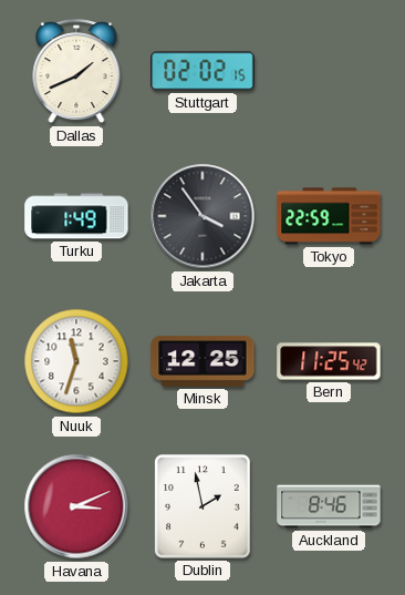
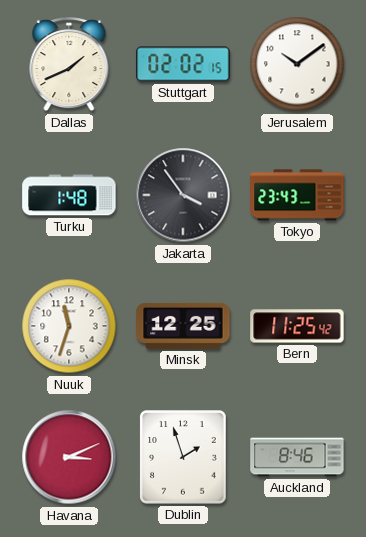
Jerusalem: none -> 10:09
Turku: 1:49 -> 1:48
Tokyo: 22:59 -> 23:43
Dublin: 1:58 -> 1:57
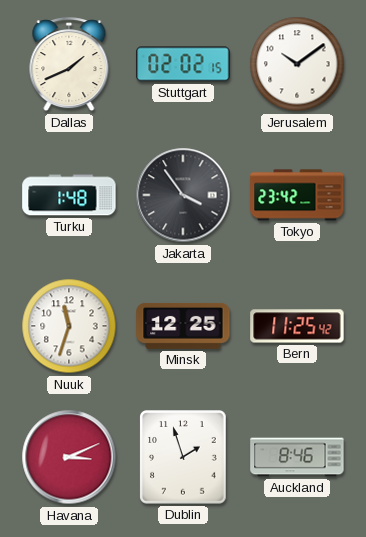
Tokyo: 23:43 -> 23:42
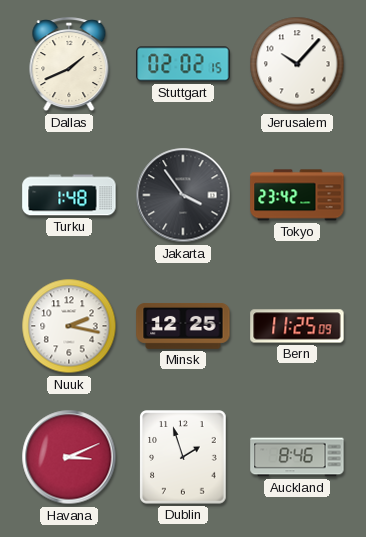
Jerusalem: 10:09 -> 10:07
Nuuk: 11:33 -> 2:17
Bern: 11:25:42 -> 11:25:09
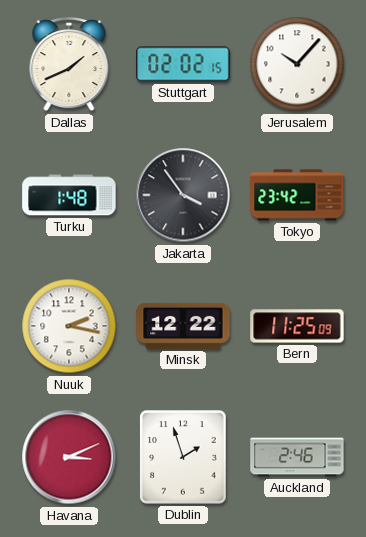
Minsk: 12:25 -> 12:22
Auckland: 8:46 -> 2:46
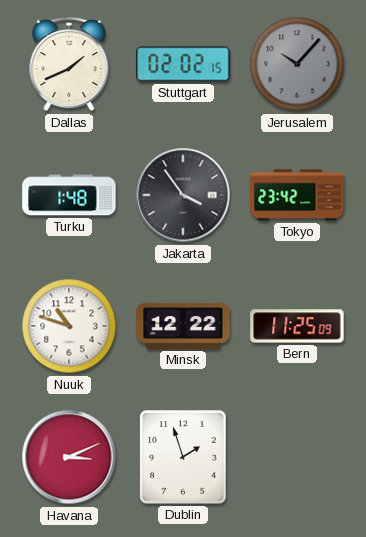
Jerusalem dial: white -> grey
Nuuk: 2:17 -> 10:48
Auckland: 2:46 -> none
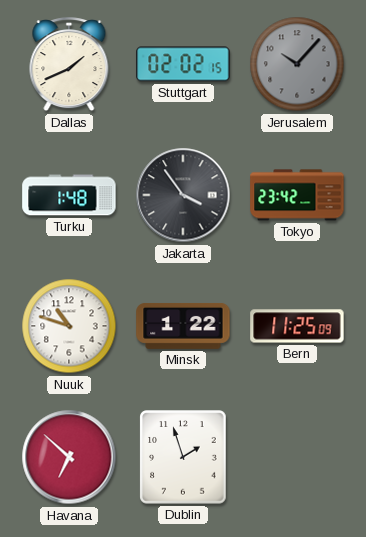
Minsk: 12:22 -> 1:22
Havana: 3:11 -> 6:52
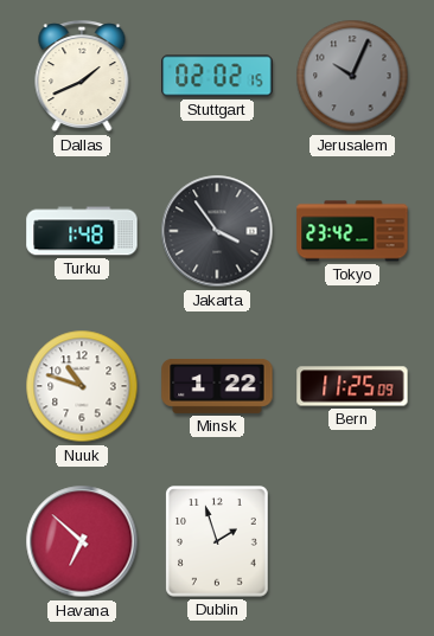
Jerusalem: 10:07 -> 10:04
